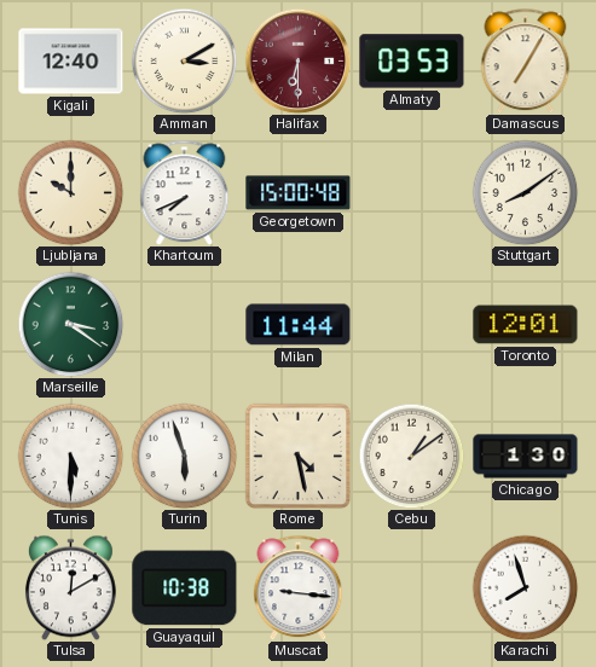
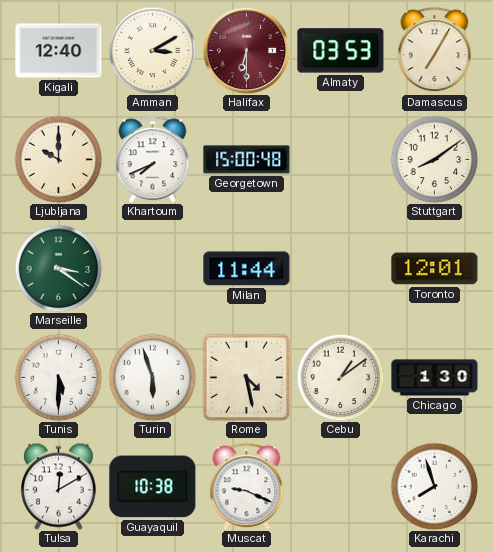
Muscat: 9:16 -> 9:19
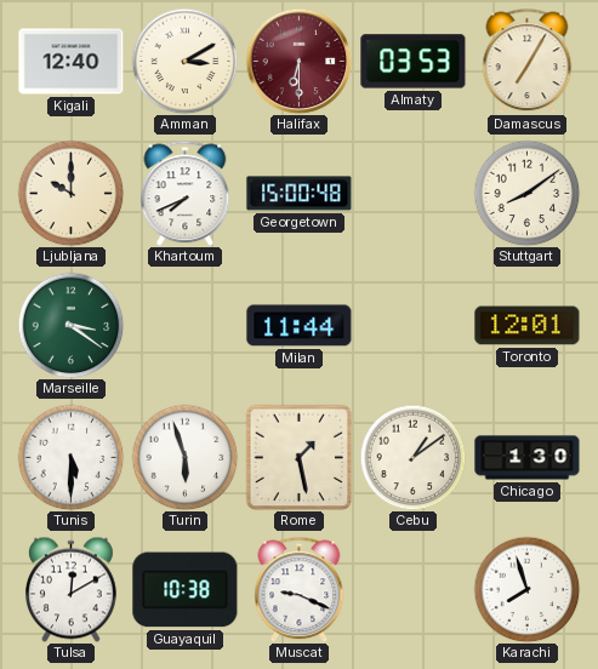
Rome: 4:28 -> 1:28
